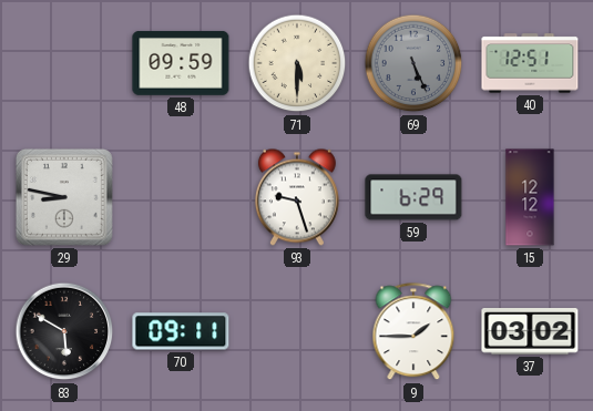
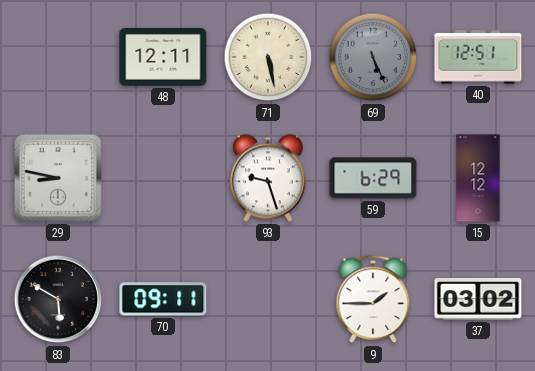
48: 09:59 -> 12:11
71: 5:30 -> 5:28
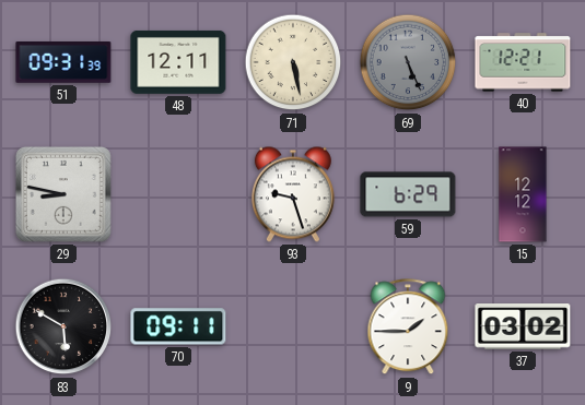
51: none -> 09:31
40: 12:51 -> 12:21
